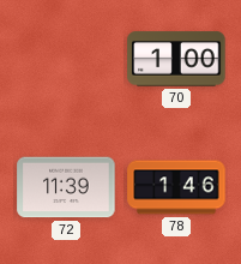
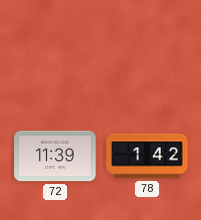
70: 1:00 -> none
78: 1:46 -> 1:42
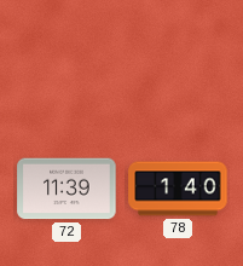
78: 1:42 -> 1:40
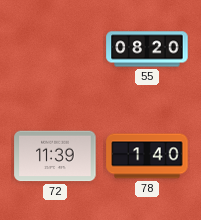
55: none -> 08:20
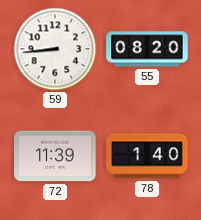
59: none -> 8:44
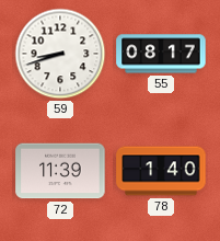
59: 8:44 -> 8:42
55: 08:20 -> 08:17
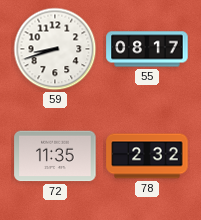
72: 11:39 -> 11:35
78: 1:40 -> 2:32
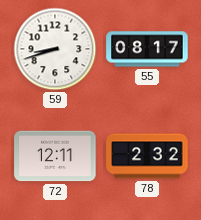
72: 11:35 -> 12:11
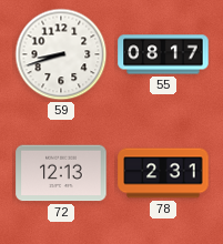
72: 12:11 -> 12:13
78: 2:32 -> 2:31
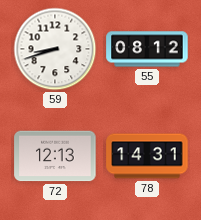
55: 08:17 -> 08:12
78: 2:31 -> 14:31
